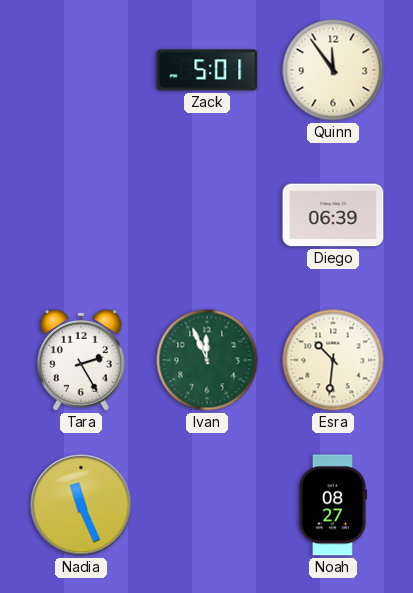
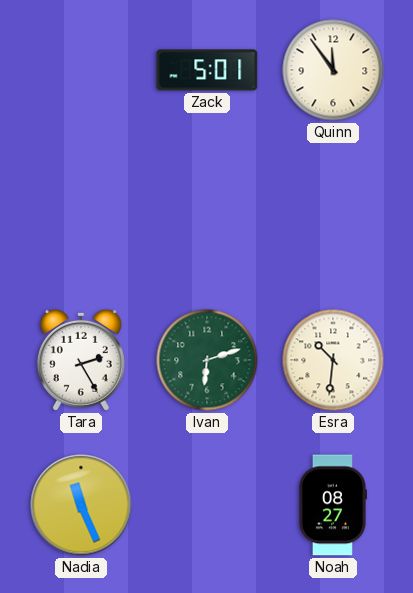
Diego: 06:39 -> none
Ivan: 11:56 -> 6:12
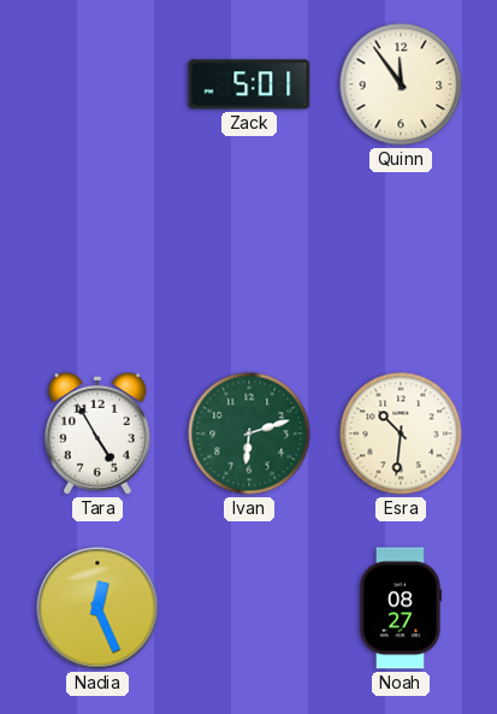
Tara: 2:25 -> 4:55
Nadia: 11:26 -> 12:26
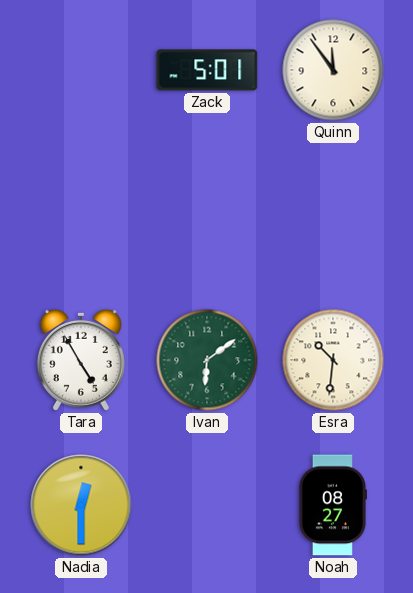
Ivan: 6:12 -> 6:09
Nadia: 12:26 -> 12:30
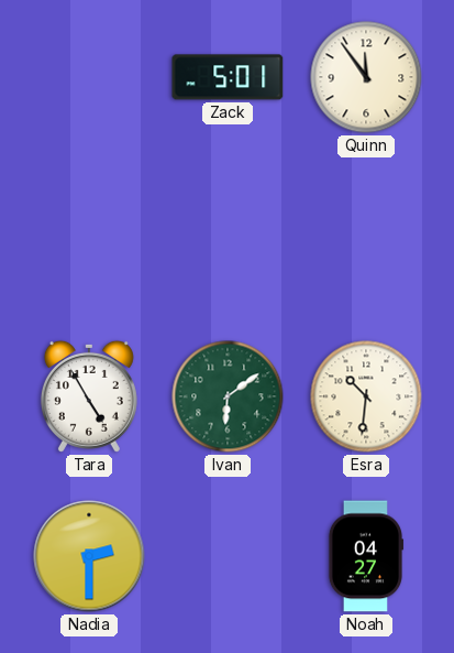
Nadia: 12:30 -> 2:30
Noah: 08:27 -> 04:27
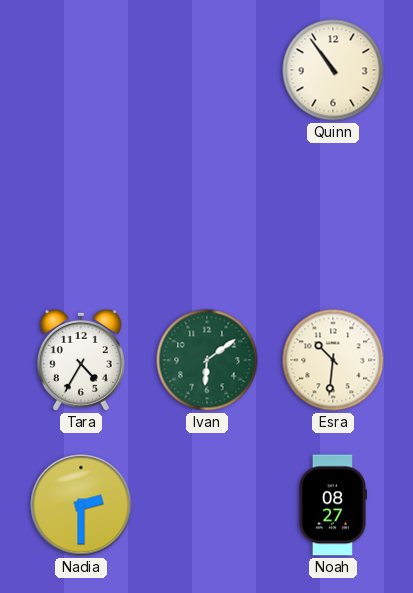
Zack: 5:01 -> none
Quinn: 11:54 -> 10:54
Tara: 4:55 -> 4:35
Noah: 04:27 -> 08:27
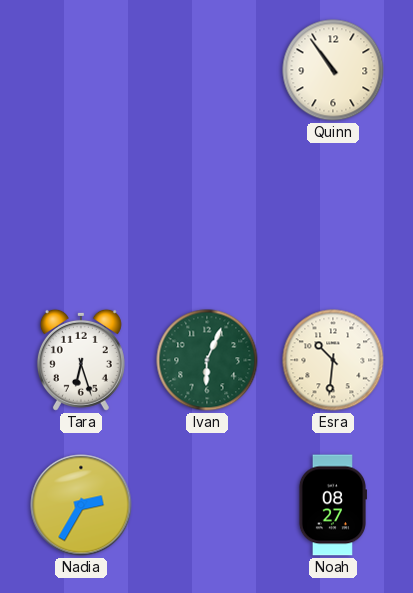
Tara: 4:35 -> 6:27
Ivan: 6:09 -> 6:04
Nadia: 2:30 -> 2:35
